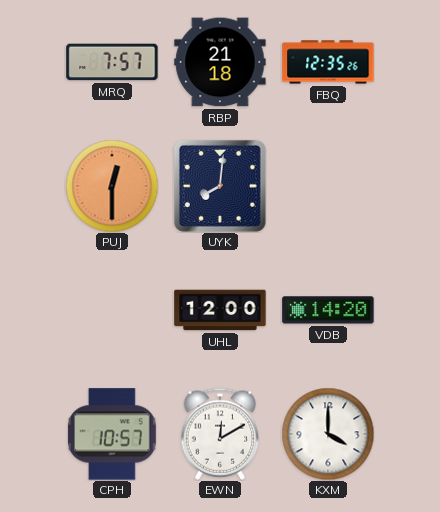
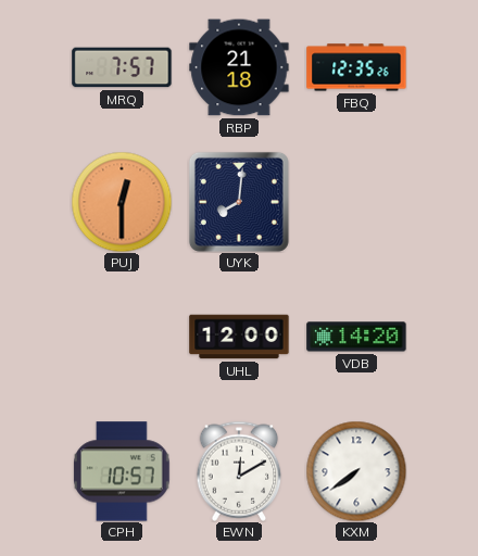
KXM: 4:00 -> 7:39
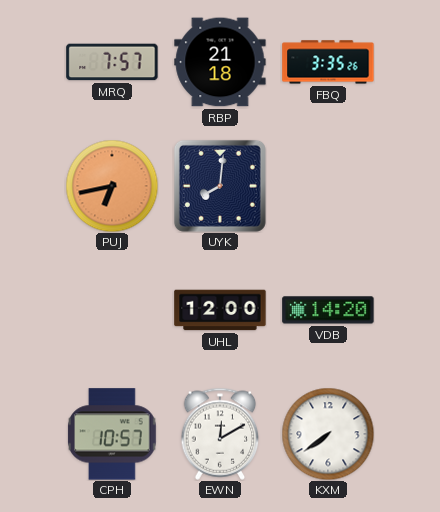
FBQ: 12:35 -> 3:35
PUJ: 12:30 -> 6:43
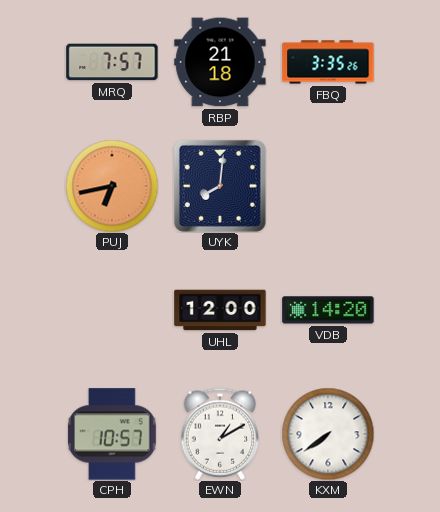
EWN: 12:10 -> 1:10
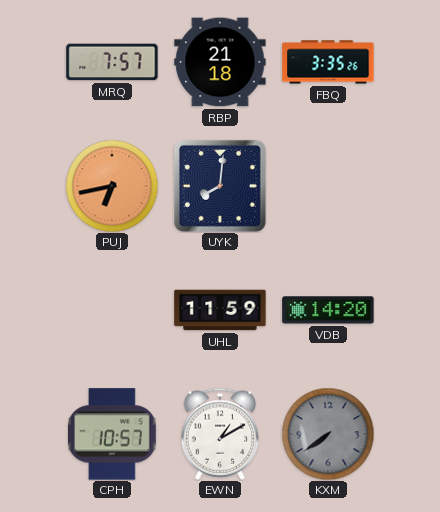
UHL: 12:00 -> 11:59
KXM dial: white -> grey
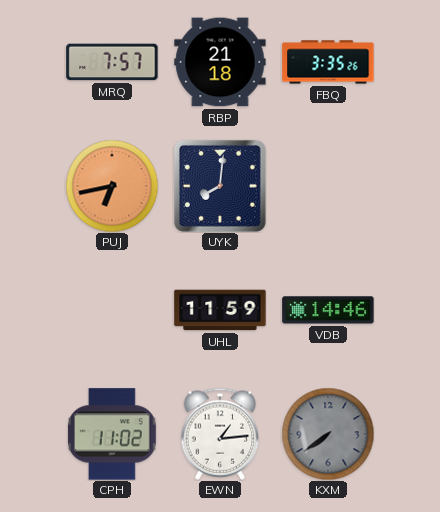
VDB: 14:20 -> 14:46
CPH: 10:57 -> 11:02
EWN: 1:10 -> 1:14
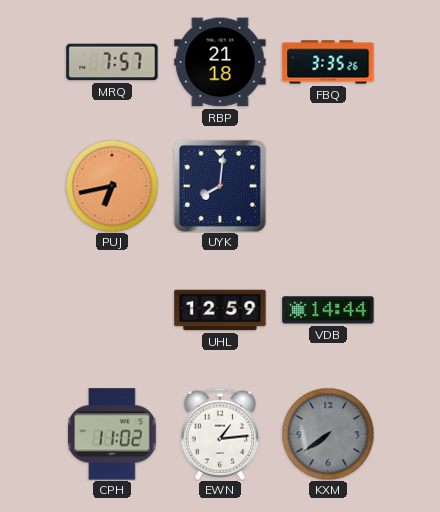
UHL: 11:59 -> 12:59
VDB: 14:46 -> 14:44
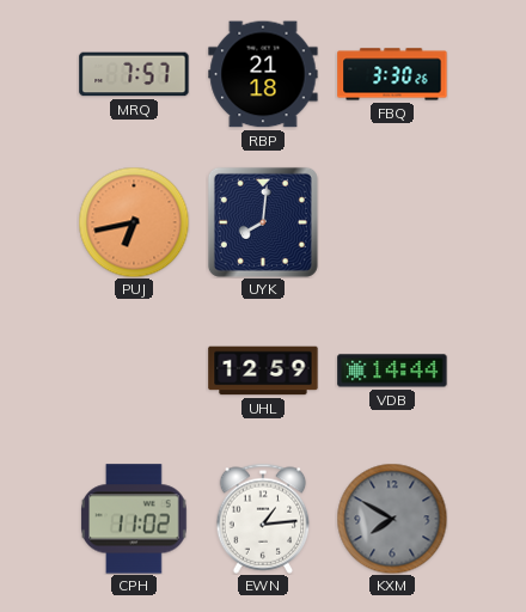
FBQ: 3:35 -> 3:30
KXM: 7:39 -> 7:50
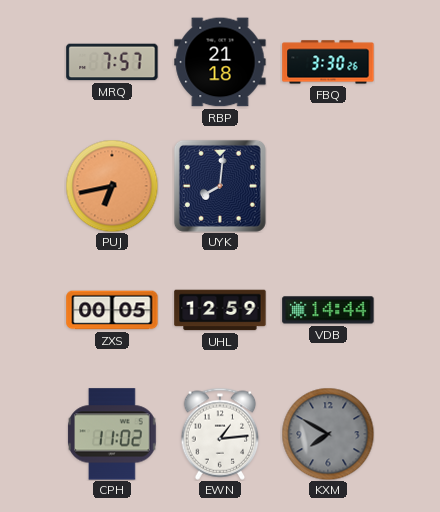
ZXS: none -> 00:05
